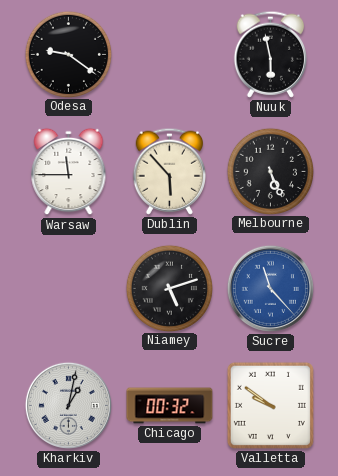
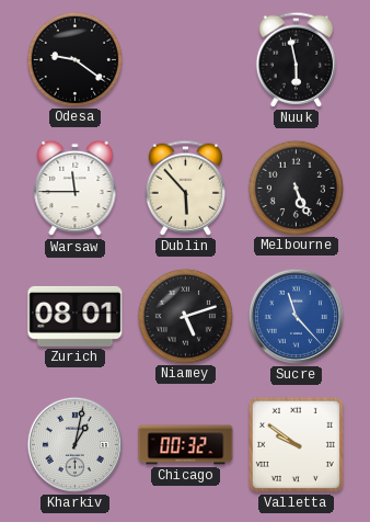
Zurich: none -> 08:01
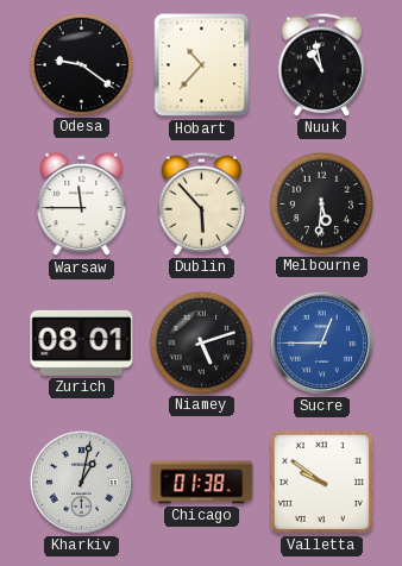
Hobart: none -> 10:37
Nuuk: 5:58 -> 10:58
Melbourne: 5:26 -> 5:31
Sucre: 11:23 -> 12:45
Chicago: 00:32 -> 01:38
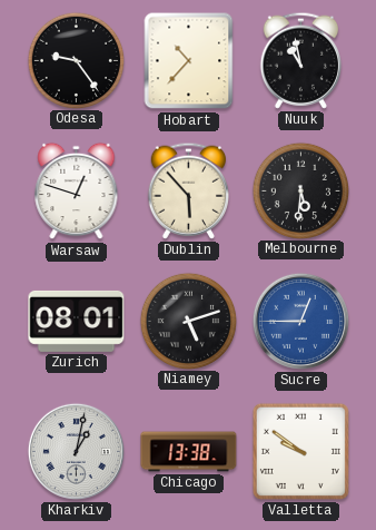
Odesa: 9:21 -> 9:24
Warsaw: 11:45 -> 12:48
Chicago: 01:38 -> 13:38
